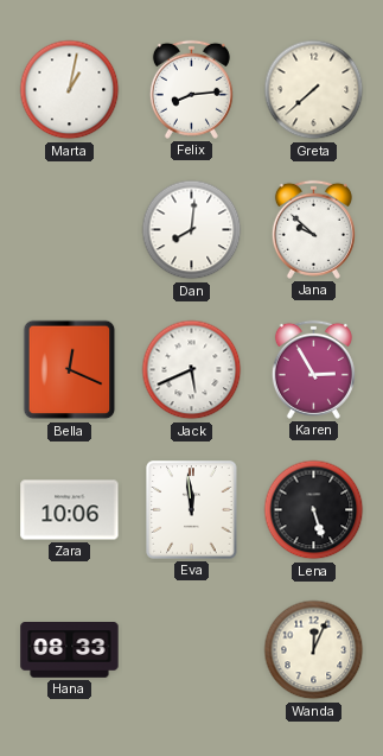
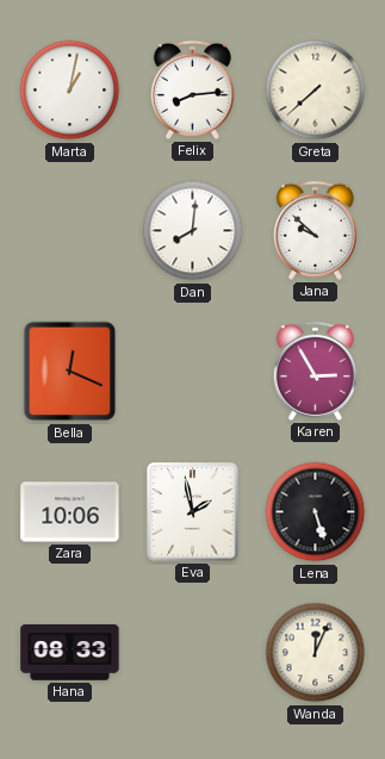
Jack: 5:41 -> none
Eva: 11:59 -> 1:58
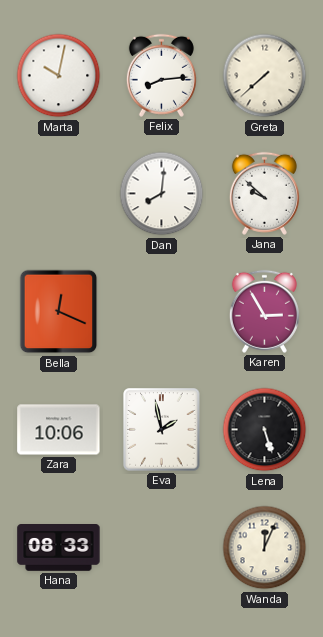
Marta: 1:02 -> 10:02
